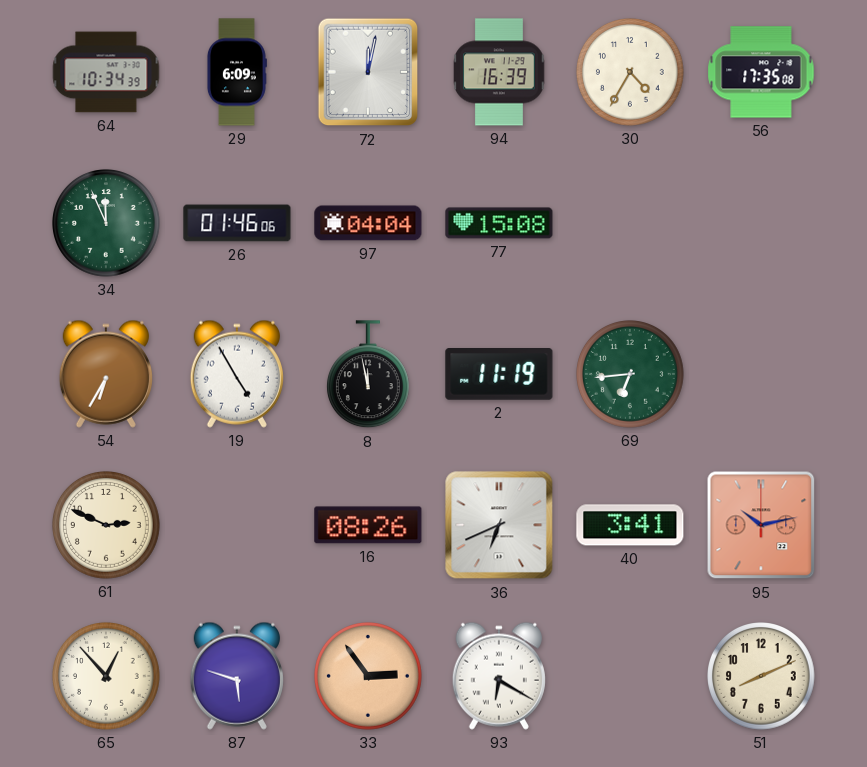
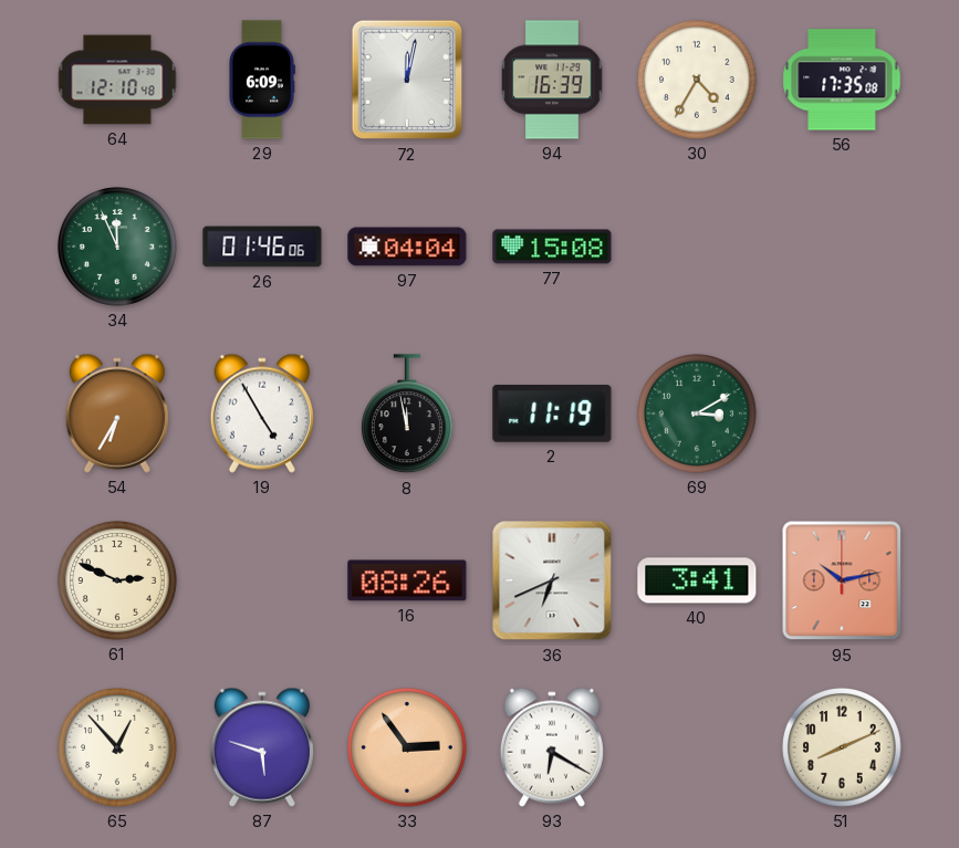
64: 10:34 -> 12:10
69: 6:44 -> 3:10
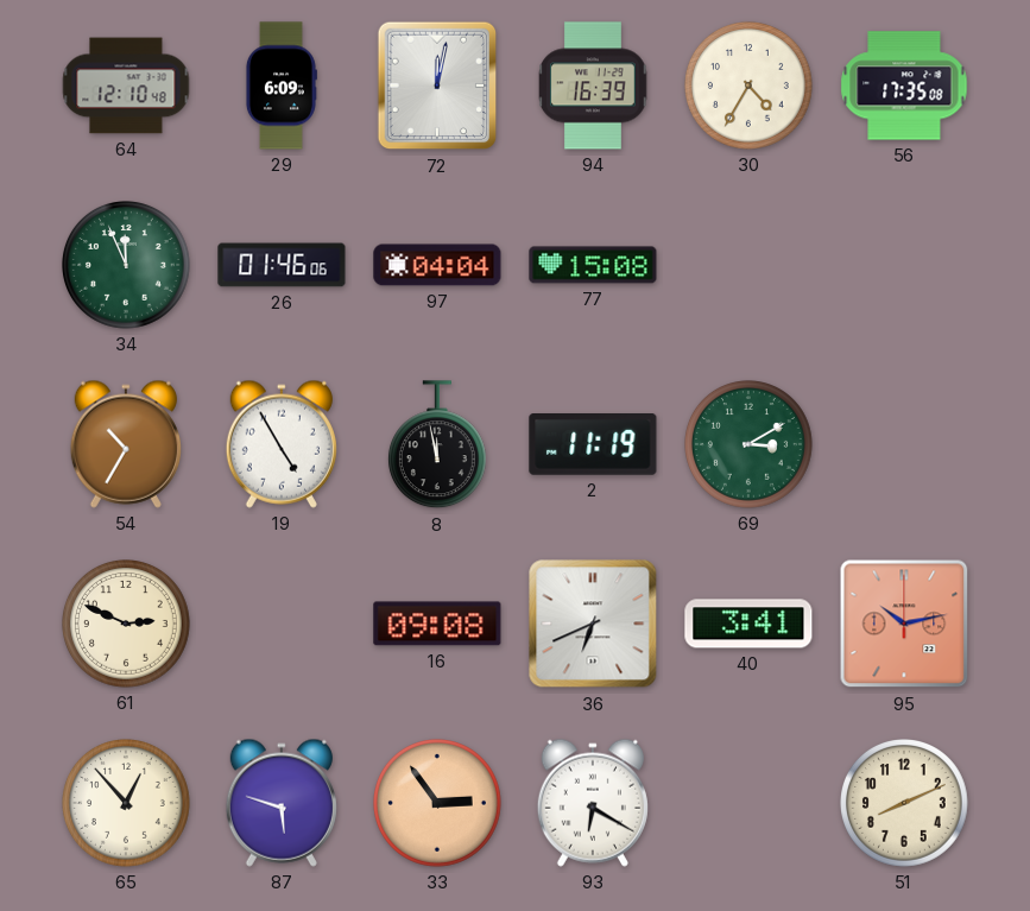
54: 6:35 -> 10:35
16: 08:26 -> 09:08
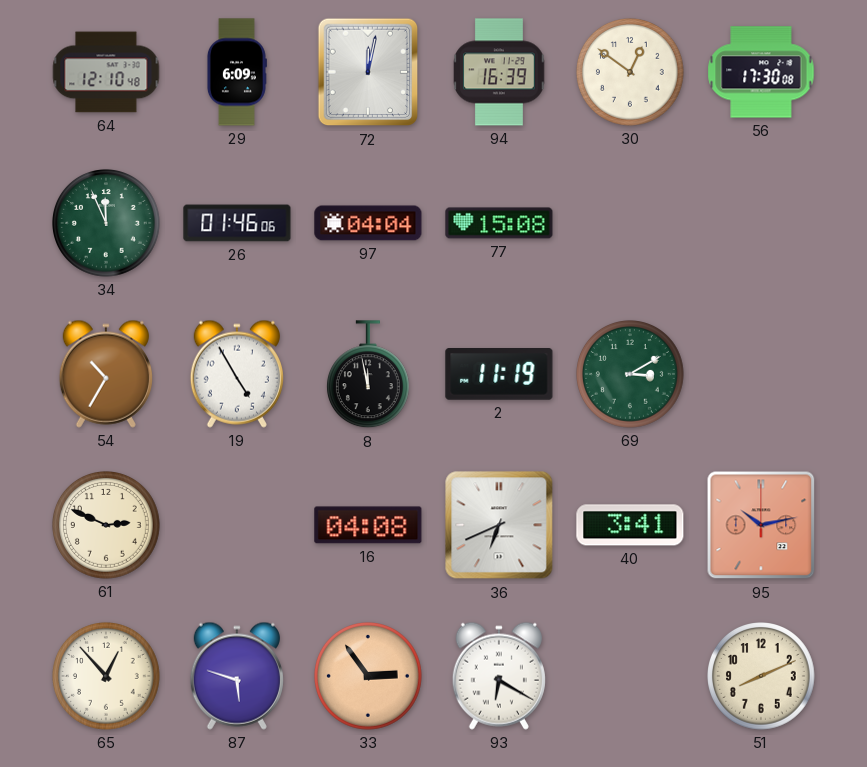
30: 4:35 -> 12:51
56: 17:35 -> 17:30
16: 09:08 -> 04:08
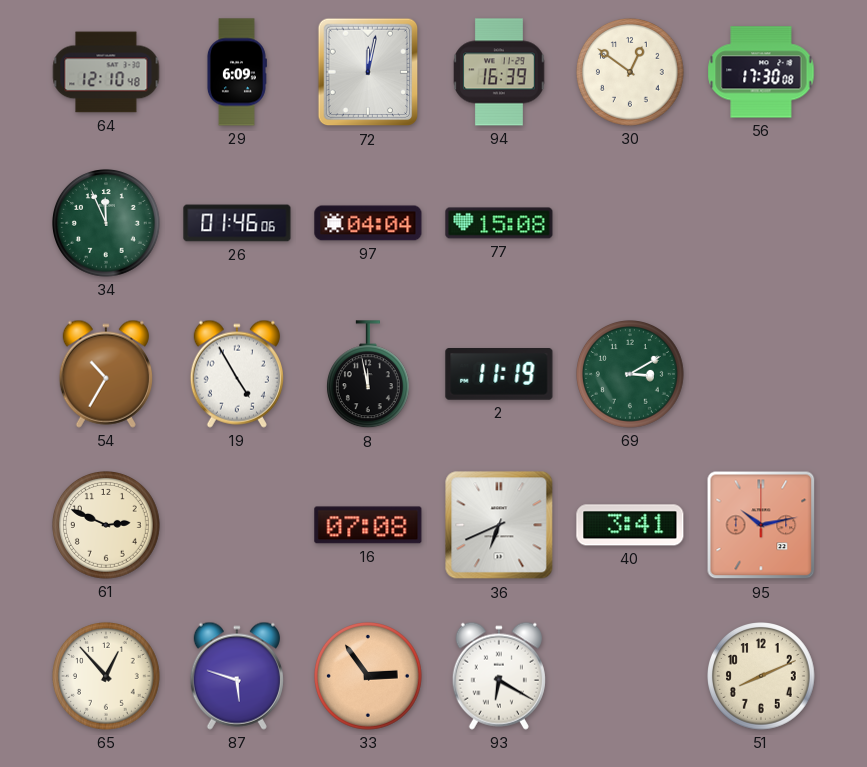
16: 04:08 -> 07:08
